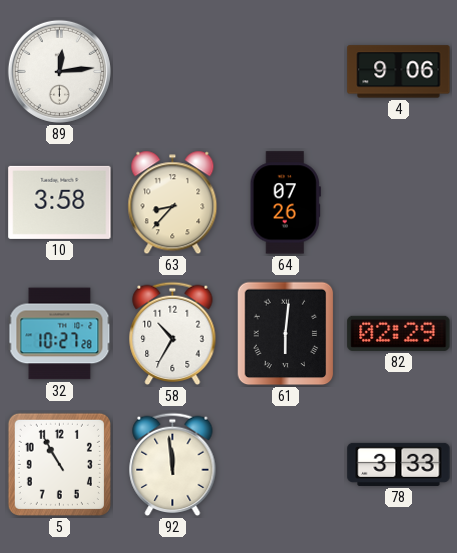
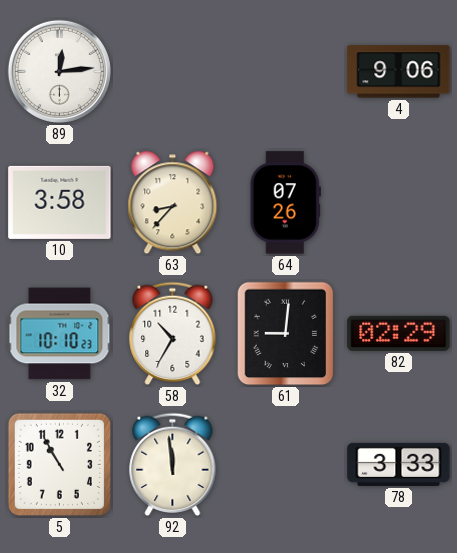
32: 10:27 -> 10:10
61: 6:01 -> 9:01
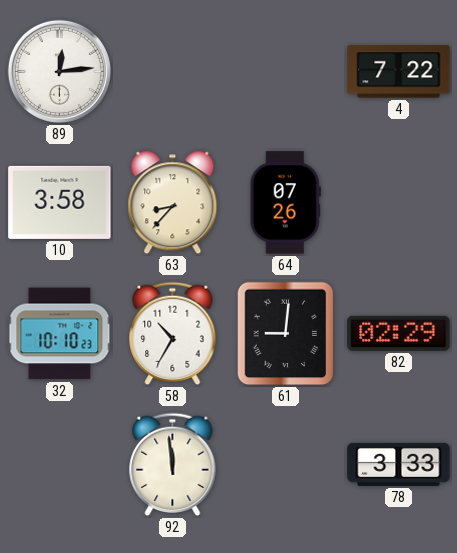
4: 9:06 -> 7:22
5: 10:55 -> none
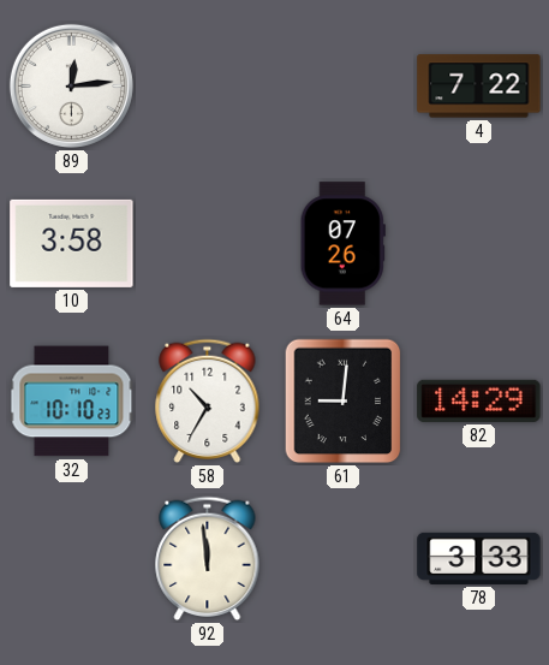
63: 8:37 -> none
82: 02:29 -> 14:29
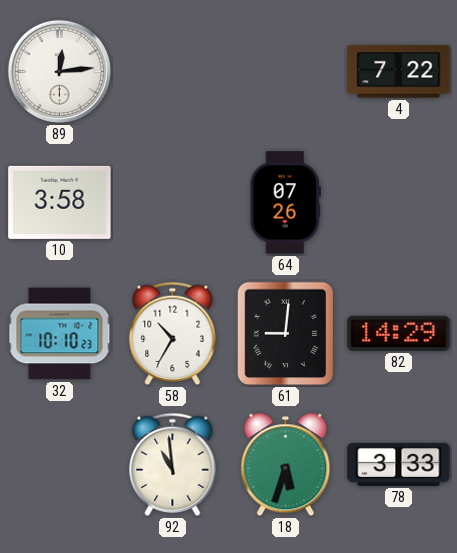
92: 11:59 -> 10:59
18: none -> 5:33
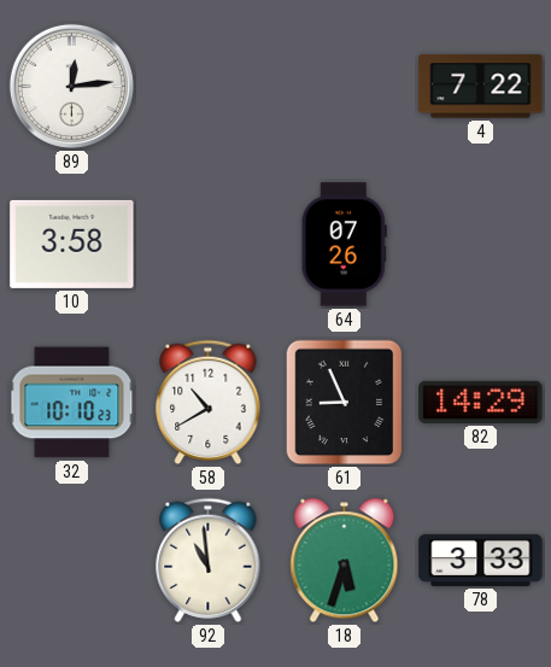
58: 10:35 -> 10:40
61: 9:01 -> 8:56
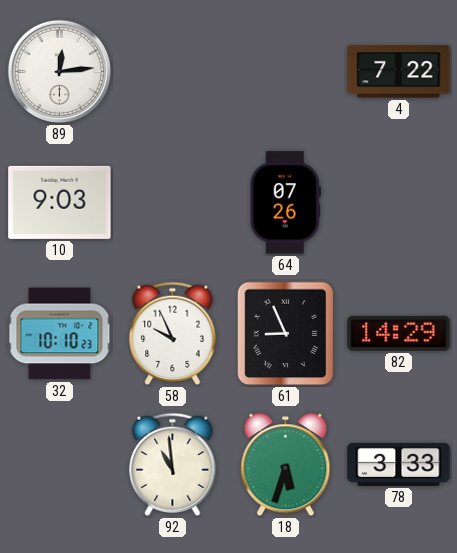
10: 3:58 -> 9:03
58: 10:40 -> 9:56
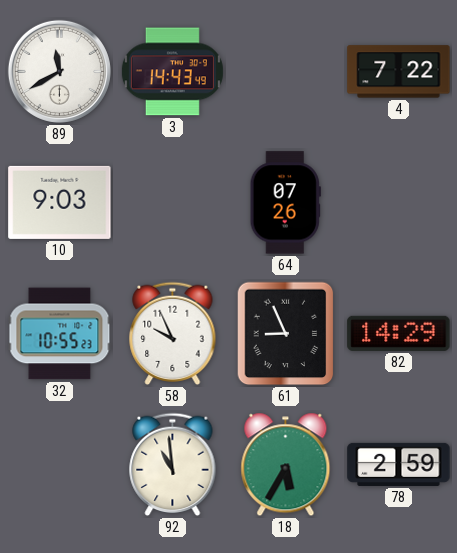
89: 12:14 -> 11:40
3: none -> 14:43
32: 10:10 -> 10:55
18: 5:33 -> 5:35
78: 3:33 -> 2:59
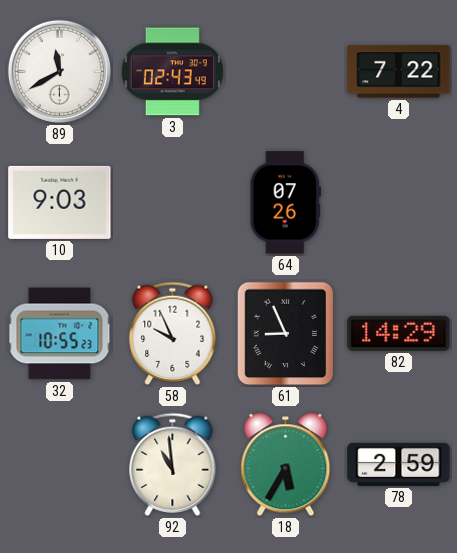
3: 14:43 -> 02:43
